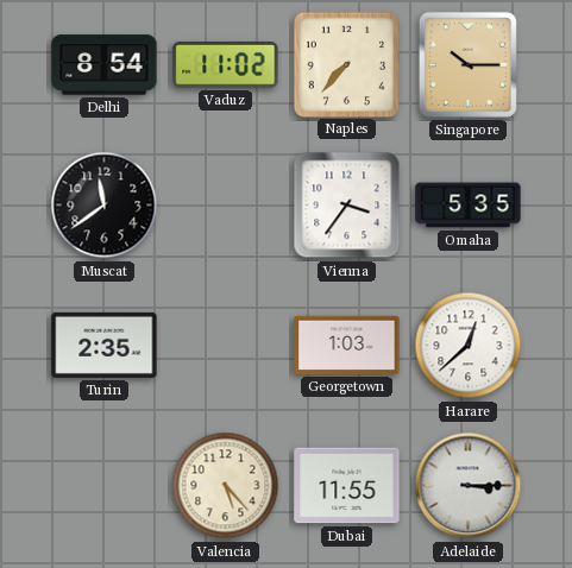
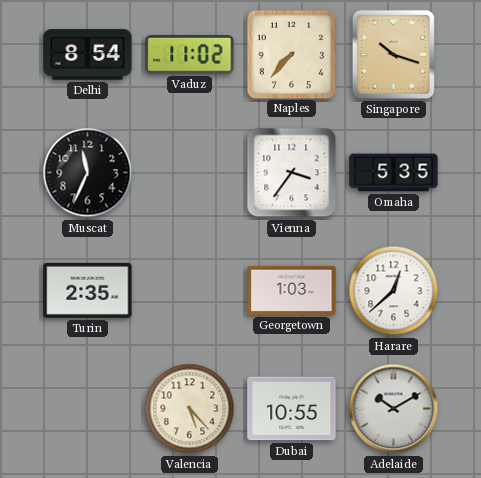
Singapore: 10:15 -> 10:18
Muscat: 11:39 -> 11:34
Dubai: 11:55 -> 10:55
Adelaide: 3:15 -> 10:10
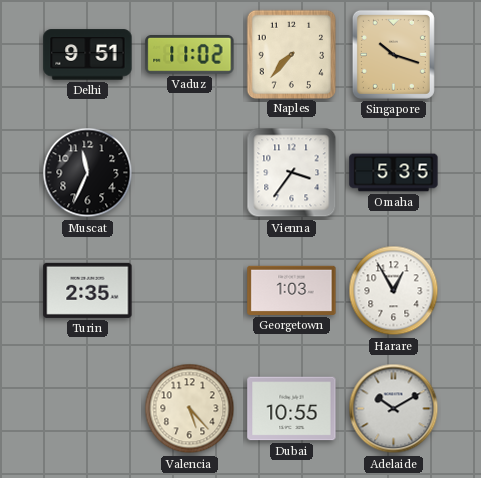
Delhi: 8:54 -> 9:51
Harare: 12:38 -> 12:55
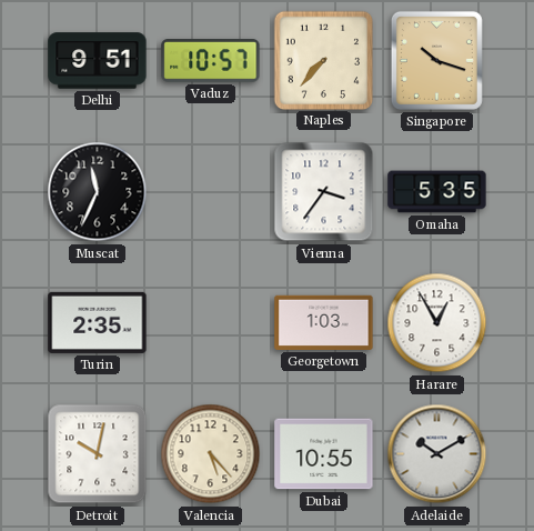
Vaduz: 11:02 -> 10:57
Detroit: none -> 10:02
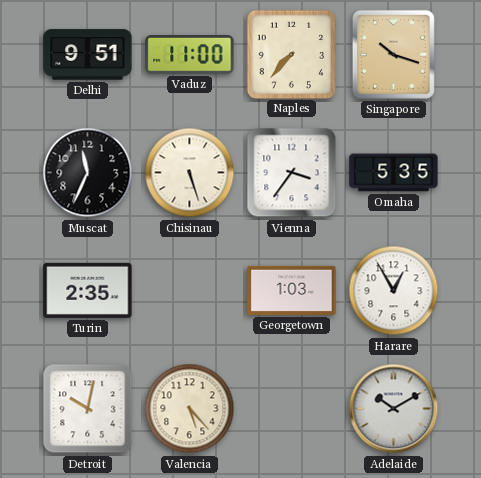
Vaduz: 10:57 -> 11:00
Chisinau: none -> 5:27
Dubai: 10:55 -> none
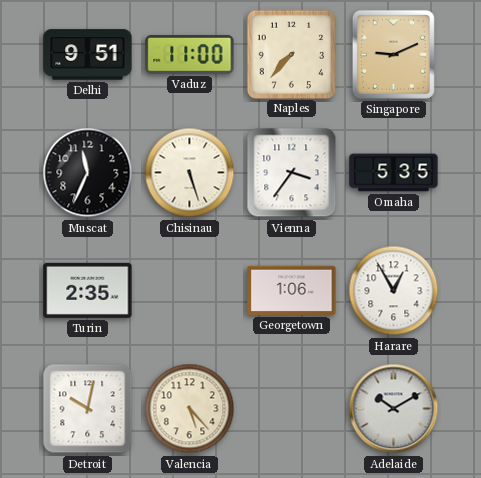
Singapore: 10:18 -> 9:11
Georgetown: 1:03 -> 1:06
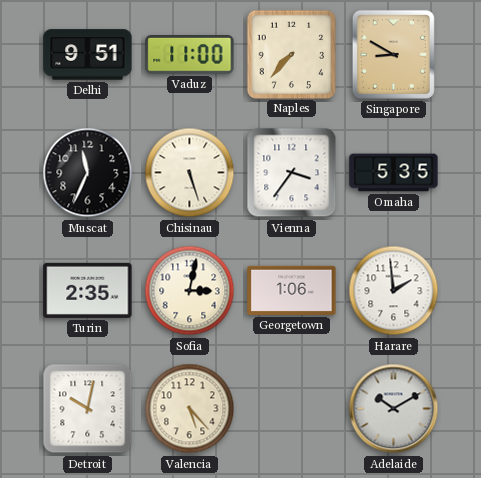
Singapore: 9:11 -> 8:50
Sofia: none -> 3:02
Harare: 12:55 -> 1:59
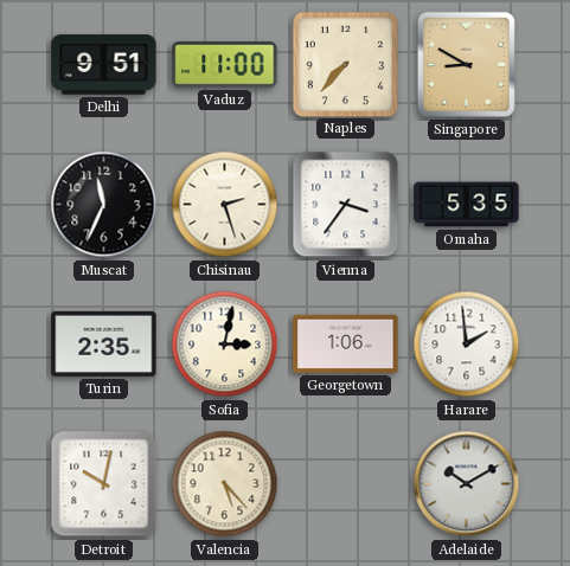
Chisinau: 5:27 -> 2:27
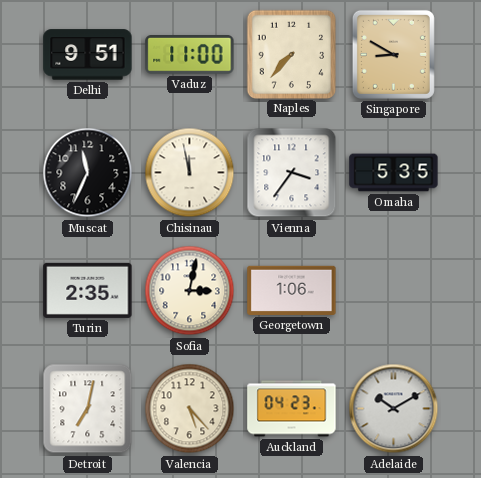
Chisinau: 2:27 -> 11:58
Harare: 1:59 -> none
Detroit: 10:02 -> 7:02
Auckland: none -> 04:23
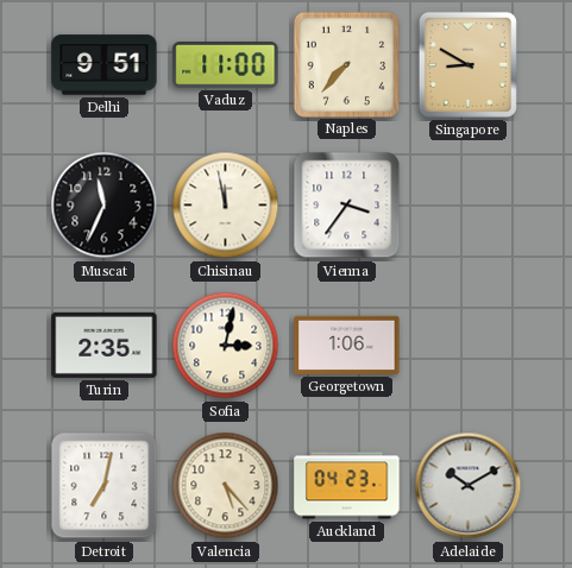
Omaha: 5:35 -> none
